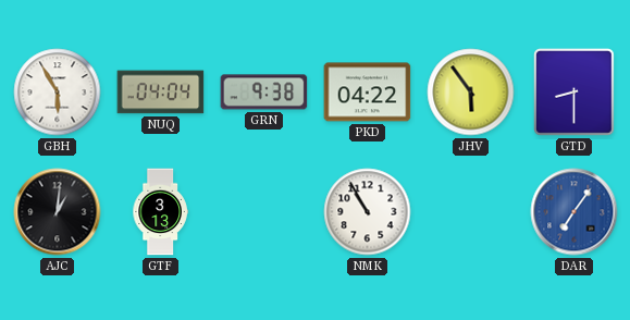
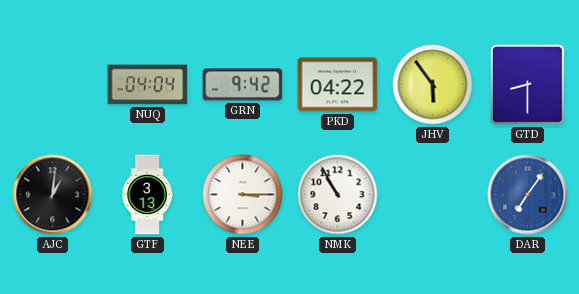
GBH: 5:55 -> none
GRN: 9:38 -> 9:42
NEE: none -> 3:15
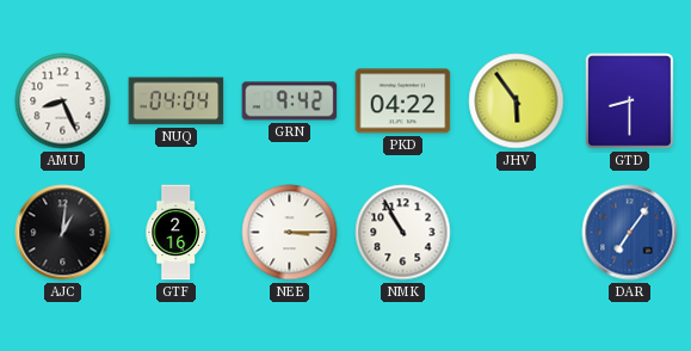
AMU: none -> 8:26
GTF: 3:13 -> 2:16
